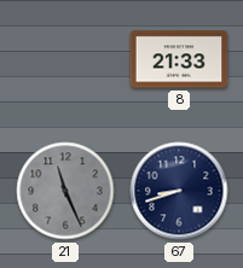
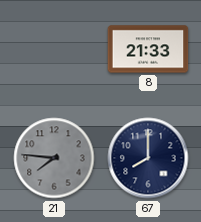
21: 11:26 -> 7:46
67: 8:42 -> 8:00
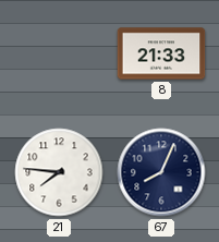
21 dial: grey -> white
67: 8:00 -> 8:04
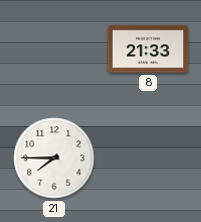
21: 7:46 -> 7:45
67: 8:04 -> none
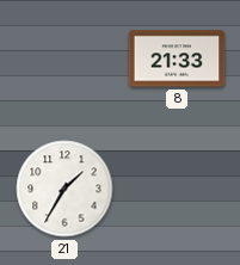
21: 7:45 -> 1:35
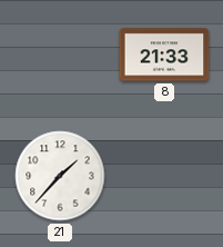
21: 1:35 -> 1:37
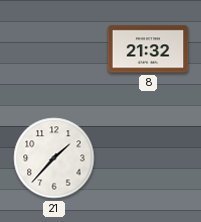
8: 21:33 -> 21:32
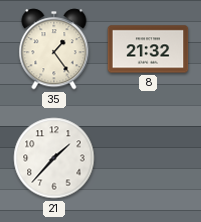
35: none -> 1:24
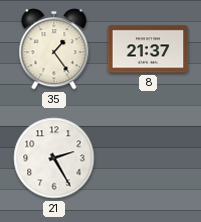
8: 21:32 -> 21:37
21: 1:37 -> 2:25
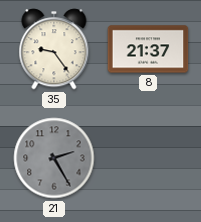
35: 1:24 -> 9:24
21 dial: white -> grey
